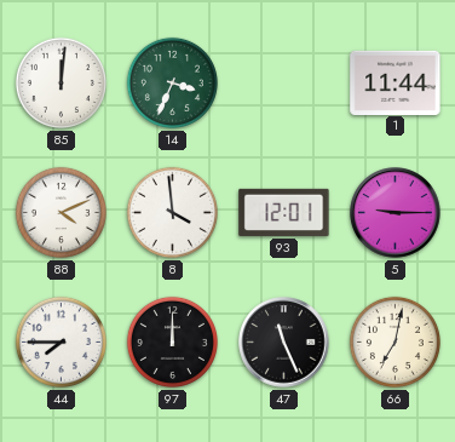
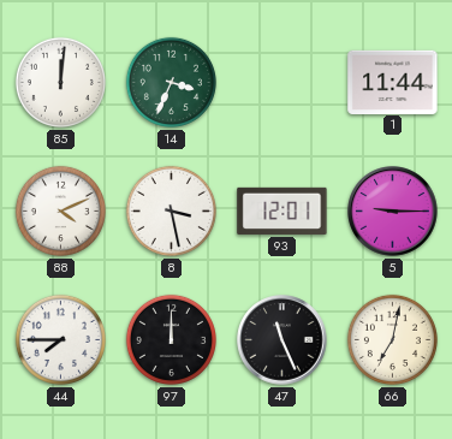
8: 3:59 -> 3:28
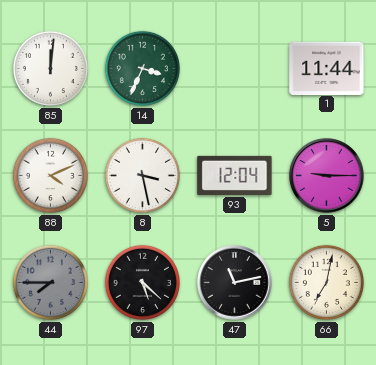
93: 12:01 -> 12:04
44 dial: white -> grey
97: 12:00 -> 5:22
47: 11:26 -> 11:13
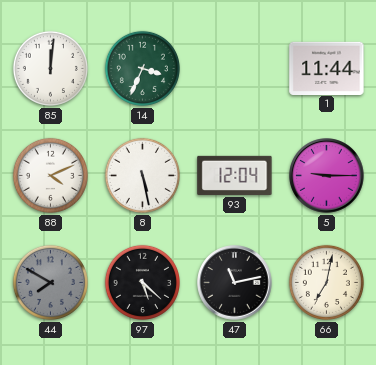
8: 3:28 -> 5:28
44: 7:45 -> 7:50
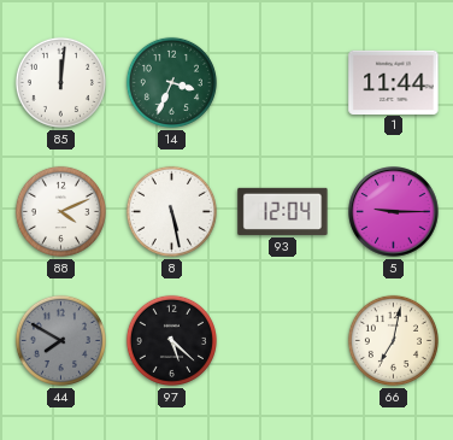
47: 11:13 -> none
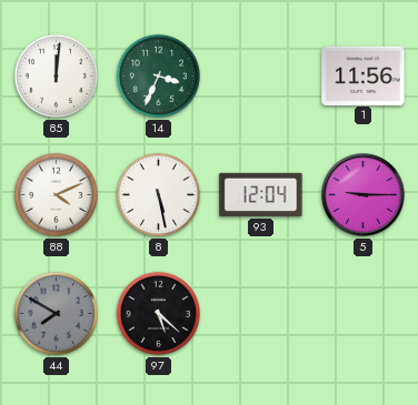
1: 11:44 -> 11:56
66: 7:02 -> none
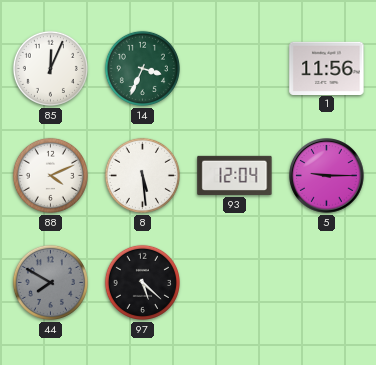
85: 12:01 -> 12:04
8: 5:28 -> 5:29
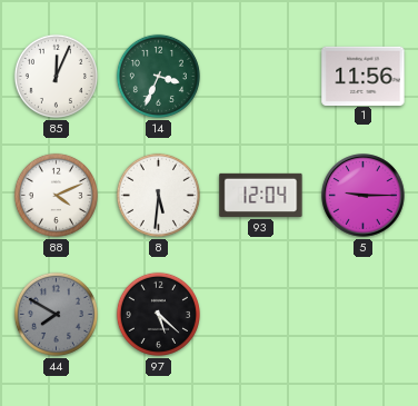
8: 5:29 -> 5:31
